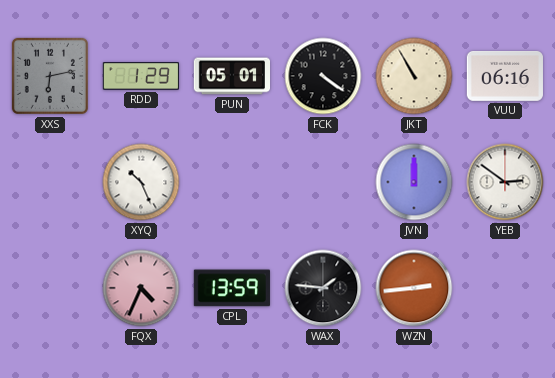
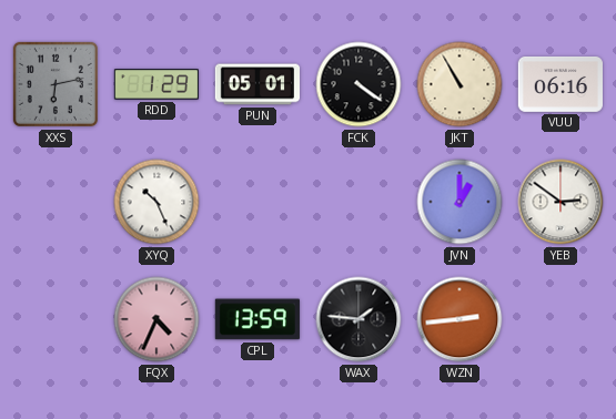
JVN: 12:00 -> 1:00
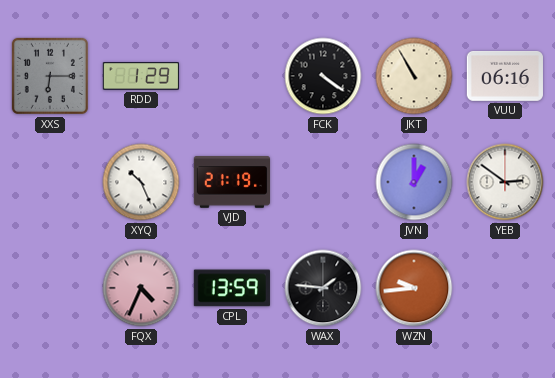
XXS: 6:13 -> 6:15
PUN: 05:01 -> none
VJD: none -> 21:19
WZN: 2:44 -> 9:44
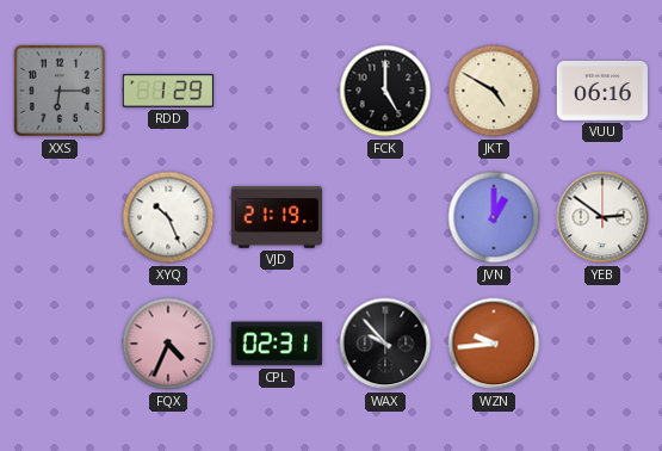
FCK: 4:21 -> 5:00
JKT: 10:55 -> 4:50
CPL: 13:59 -> 02:31
WAX: 1:46 -> 9:53
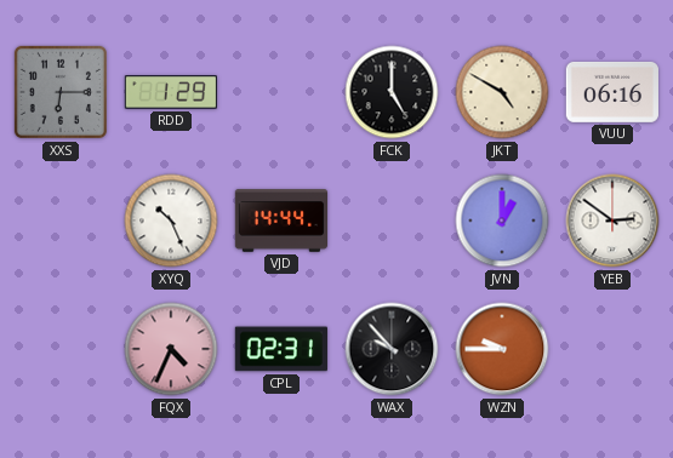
VJD: 21:19 -> 14:44
WZN: 9:44 -> 9:45
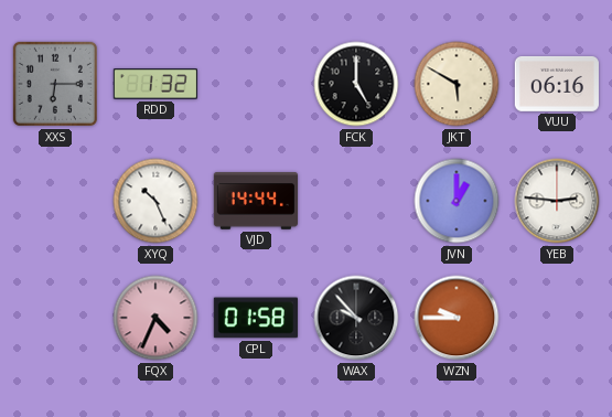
RDD: 1:29 -> 1:32
JKT: 4:50 -> 5:50
YEB: 2:51 -> 2:46
CPL: 02:31 -> 01:58
